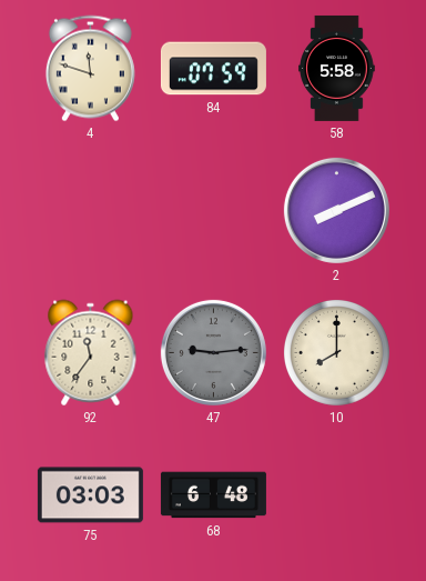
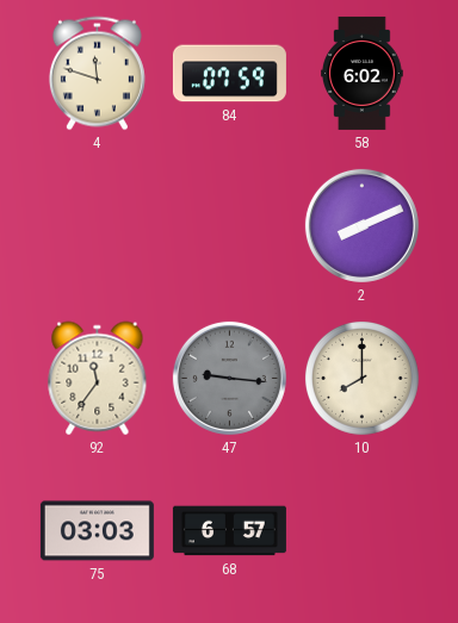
58: 5:58 -> 6:02
47: 9:14 -> 9:16
68: 6:48 -> 6:57
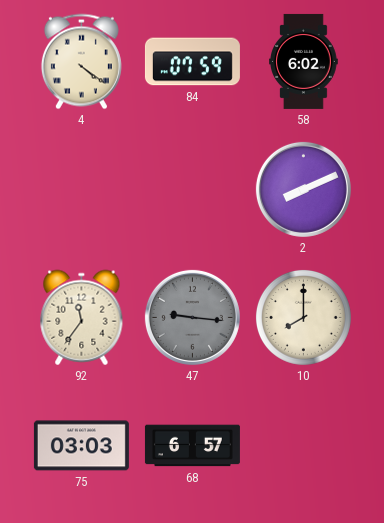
4: 11:48 -> 4:21
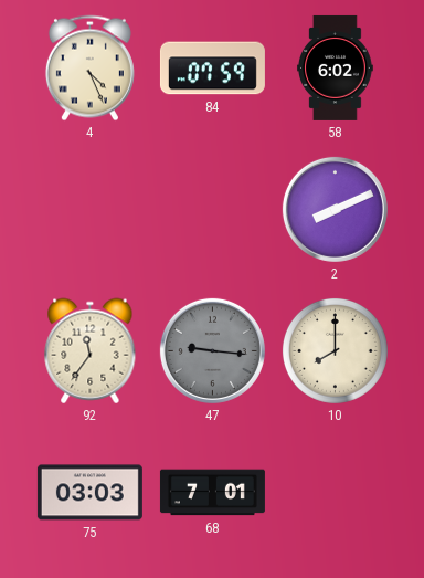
4: 4:21 -> 4:26
68: 6:57 -> 7:01
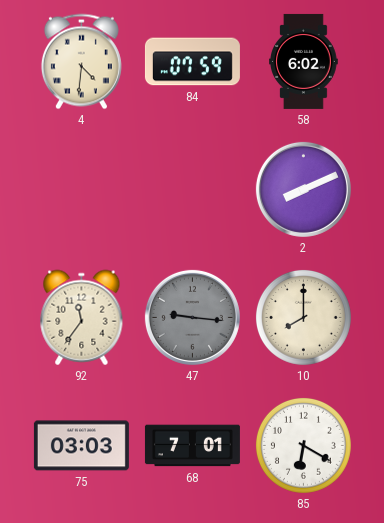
4: 4:26 -> 4:31
85: none -> 6:20
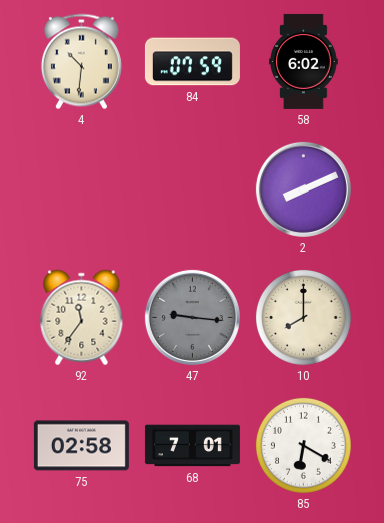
4: 4:31 -> 10:31
75: 03:03 -> 02:58
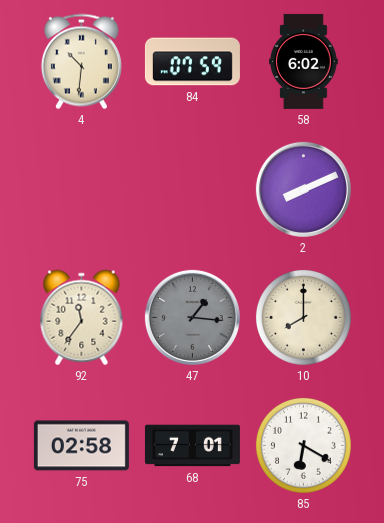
47: 9:16 -> 1:16
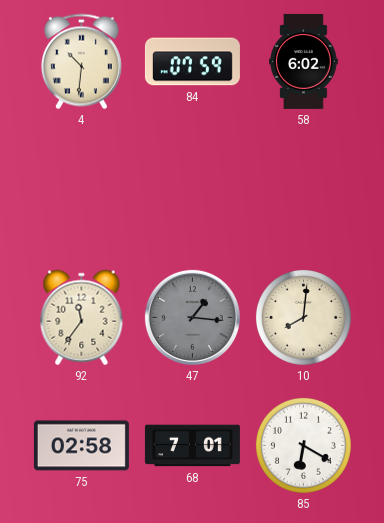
2: 8:11 -> none
10: 8:00 -> 8:01
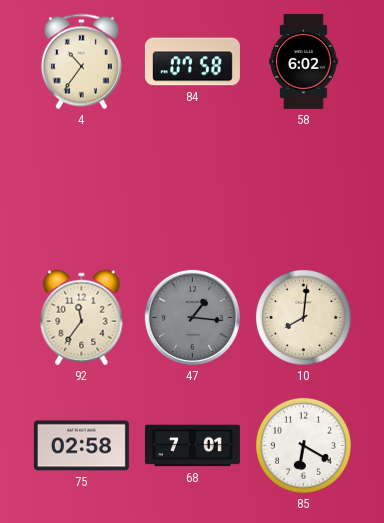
4: 10:31 -> 10:36
84: 07:59 -> 07:58
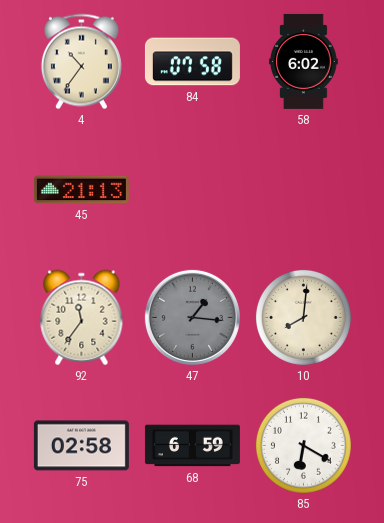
45: none -> 21:13
68: 7:01 -> 6:59
